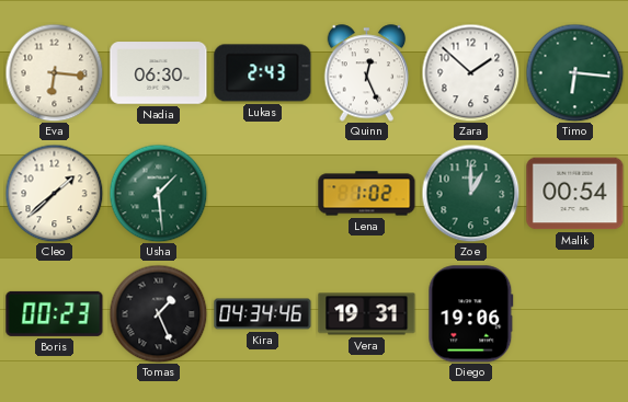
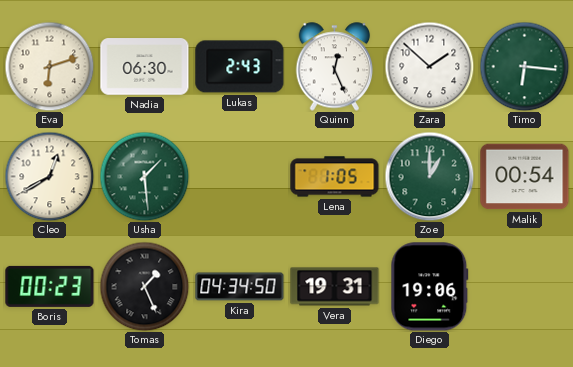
Eva: 6:16 -> 6:12
Cleo: 1:38 -> 12:40
Lena: 1:02 -> 1:05
Kira: 04:34:46 -> 04:34:50
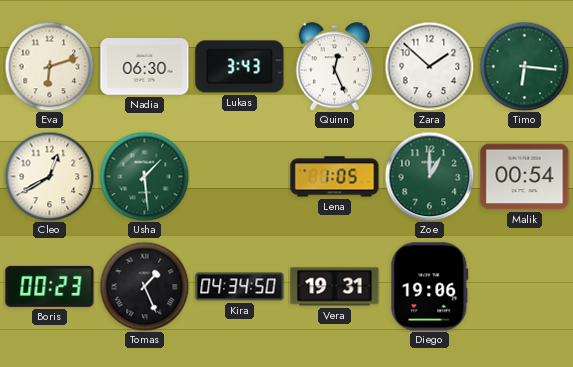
Lukas: 2:43 -> 3:43
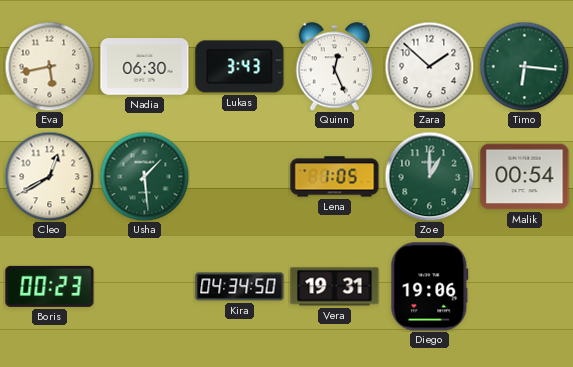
Eva: 6:12 -> 5:43
Tomas: 1:26 -> none
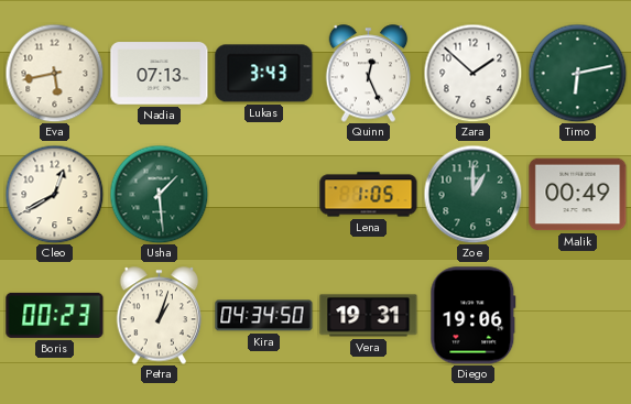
Nadia: 06:30 -> 07:13
Timo: 6:16 -> 6:13
Malik: 00:54 -> 00:49
Petra: none -> 1:03
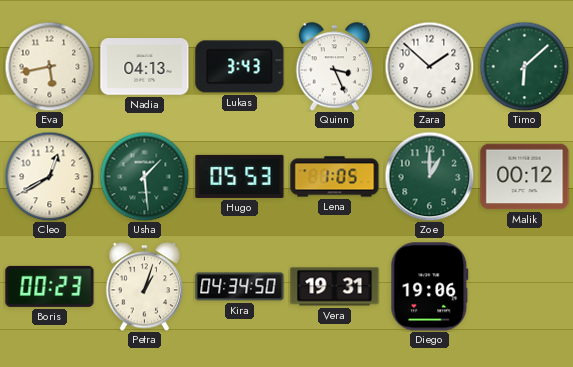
Nadia: 07:13 -> 04:13
Quinn: 12:26 -> 3:26
Timo: 6:13 -> 6:08
Hugo: none -> 05:53
Malik: 00:49 -> 00:12
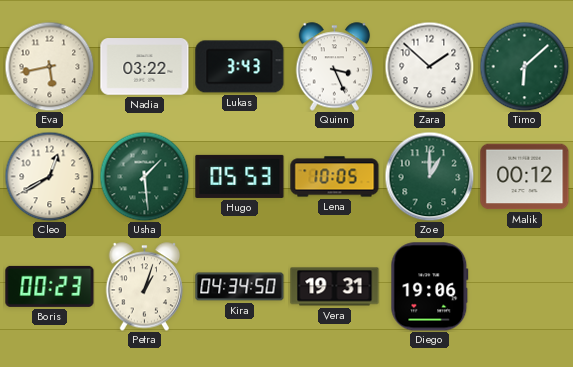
Nadia: 04:13 -> 03:22
Lena: 1:05 -> 10:05
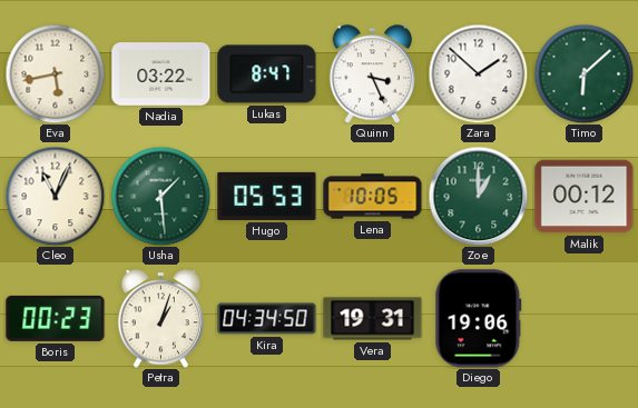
Lukas: 3:43 -> 8:47
Cleo: 12:40 -> 11:04
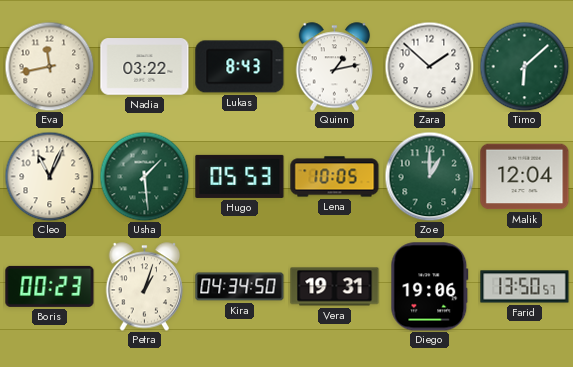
Eva: 5:43 -> 11:43
Lukas: 8:47 -> 8:43
Quinn: 3:26 -> 1:13
Malik: 00:12 -> 12:04
Farid: none -> 13:50
